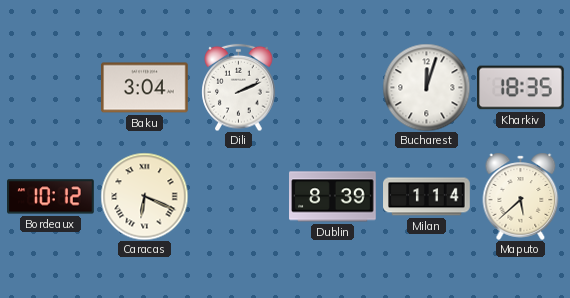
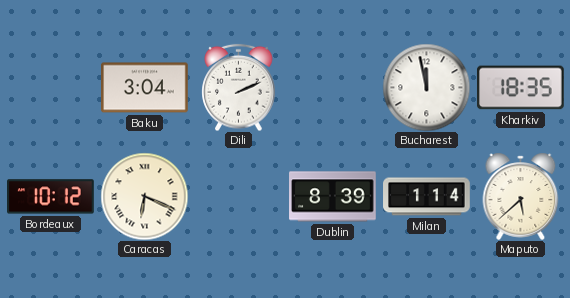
Bucharest: 12:03 -> 11:58
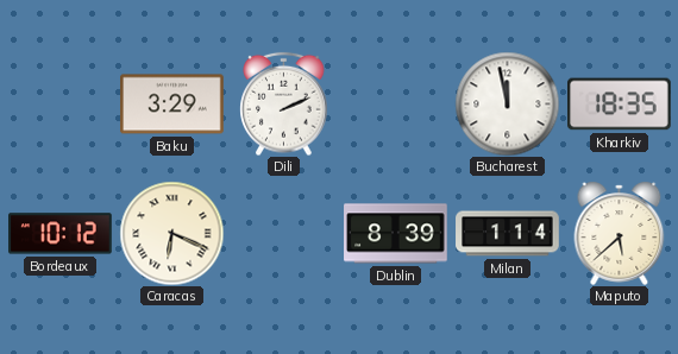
Baku: 3:04 -> 3:29
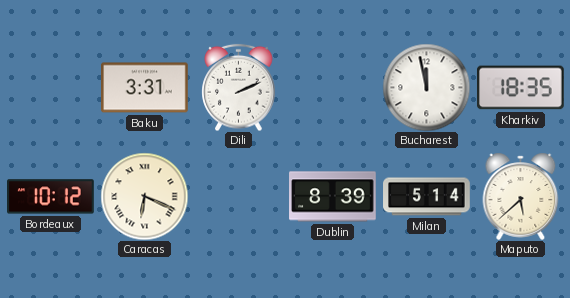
Baku: 3:29 -> 3:31
Milan: 1:14 -> 5:14
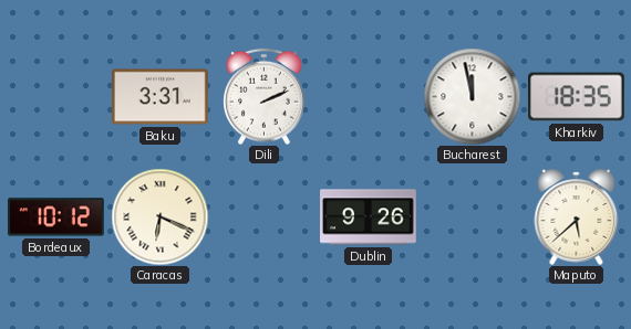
Dublin: 8:39 -> 9:26
Milan: 5:14 -> none
